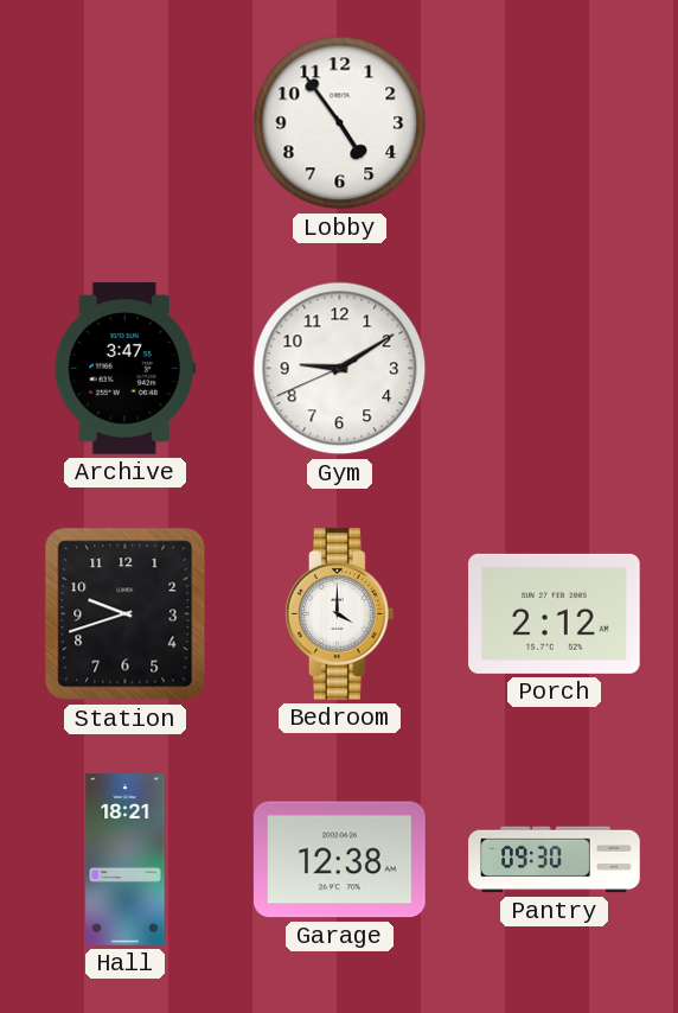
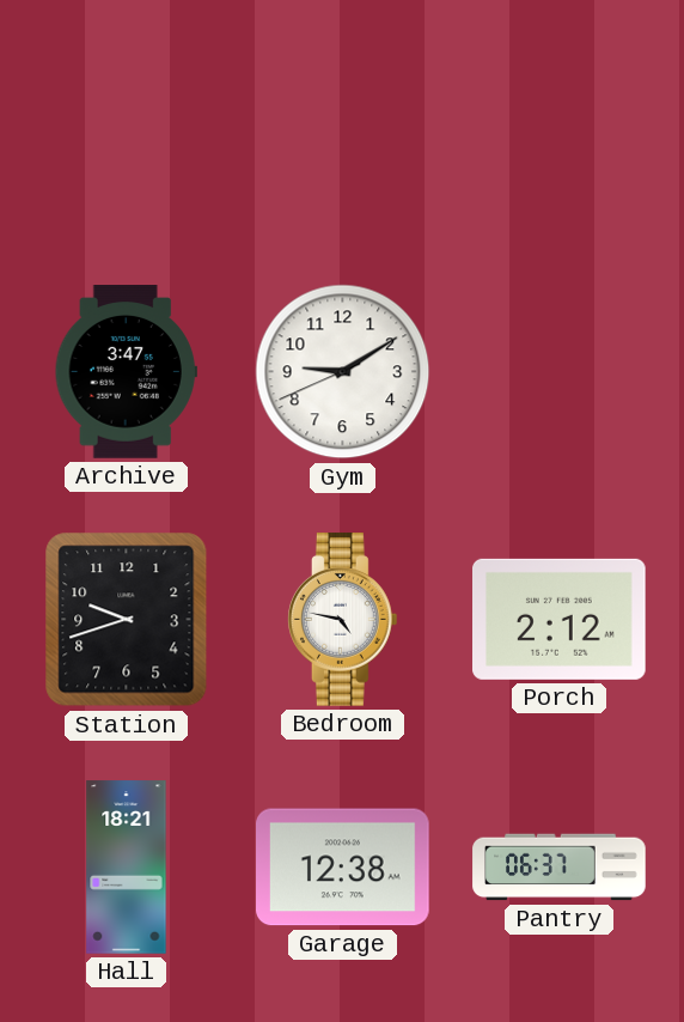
Lobby: 4:54 -> none
Bedroom: 4:00 -> 4:47
Pantry: 09:30 -> 06:37
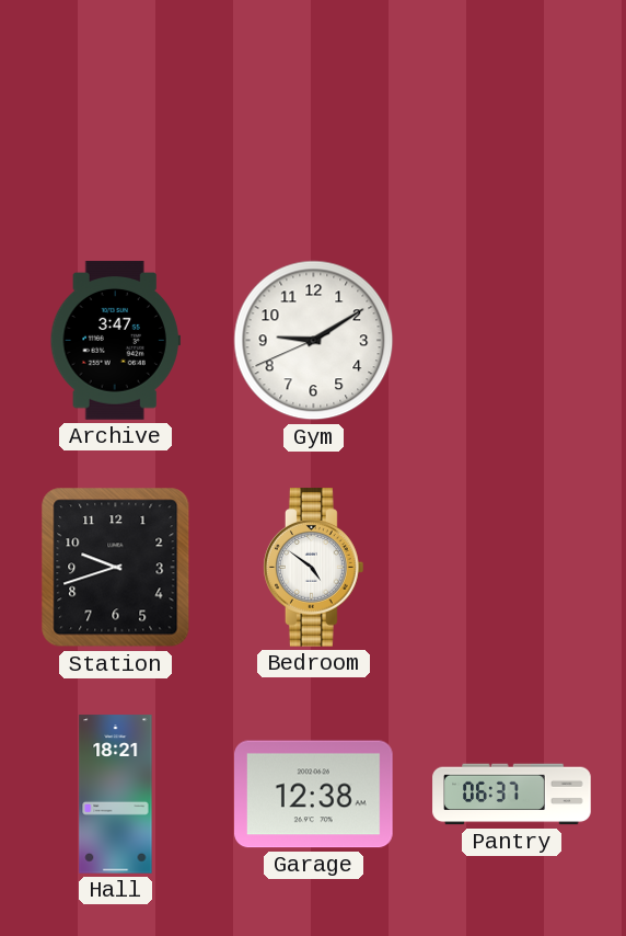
Bedroom: 4:47 -> 4:51
Porch: 2:12 -> none
